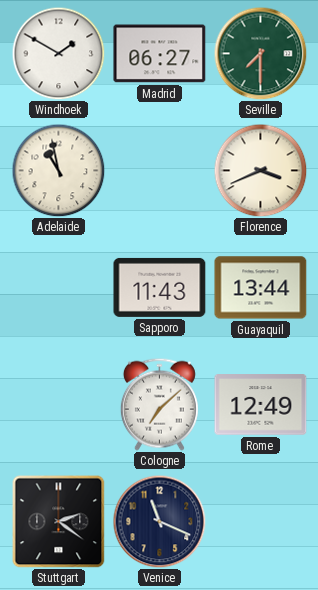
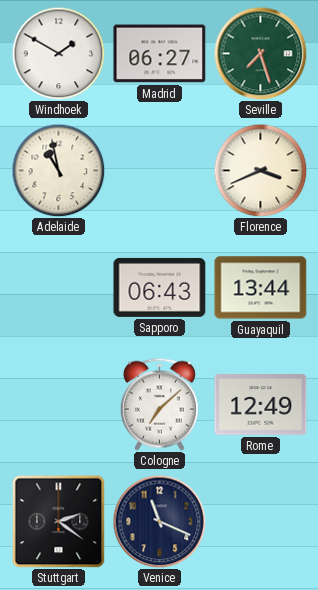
Seville: 7:30 -> 7:27
Sapporo: 11:43 -> 06:43
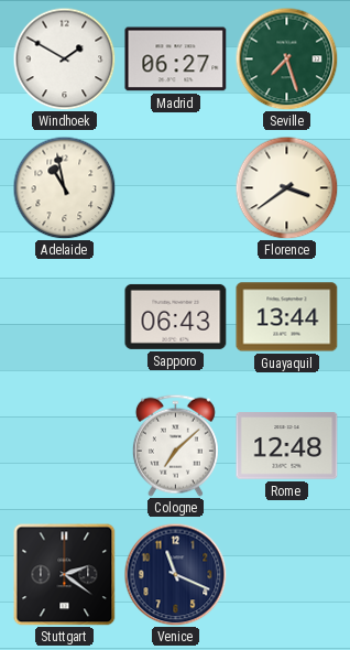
Florence: 3:41 -> 3:39
Rome: 12:49 -> 12:48
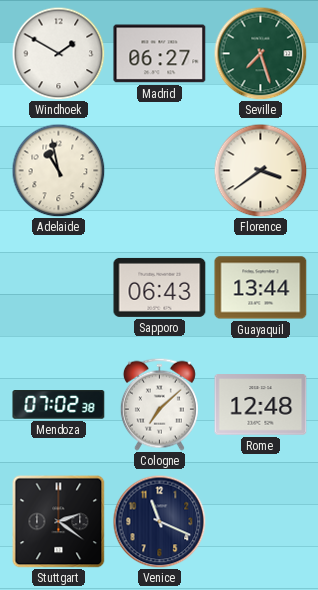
Mendoza: none -> 07:02
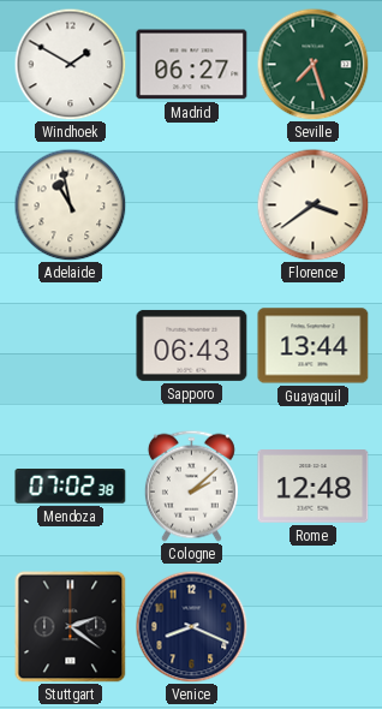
Cologne: 7:08 -> 2:08
Venice: 11:19 -> 8:19
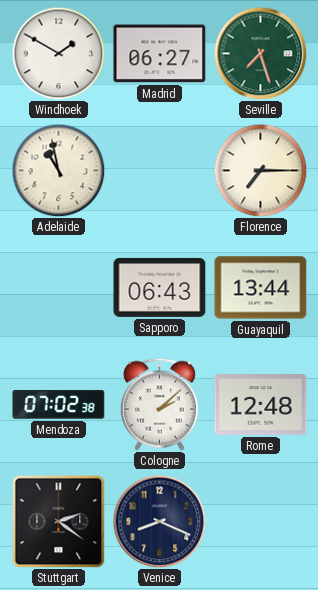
Florence: 3:39 -> 7:15
